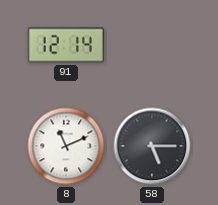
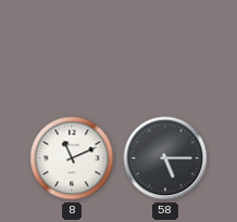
91: 12:14 -> none
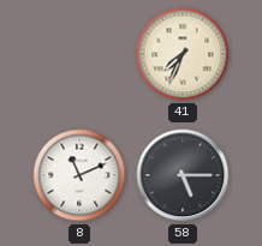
41: none -> 7:34
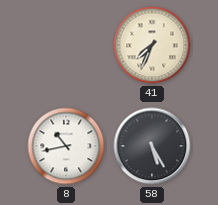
8: 11:11 -> 10:43
58: 5:15 -> 5:25
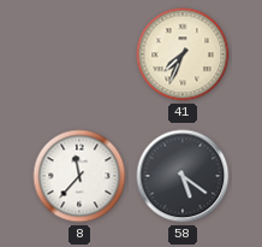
8: 10:43 -> 11:37
58: 5:25 -> 5:21
